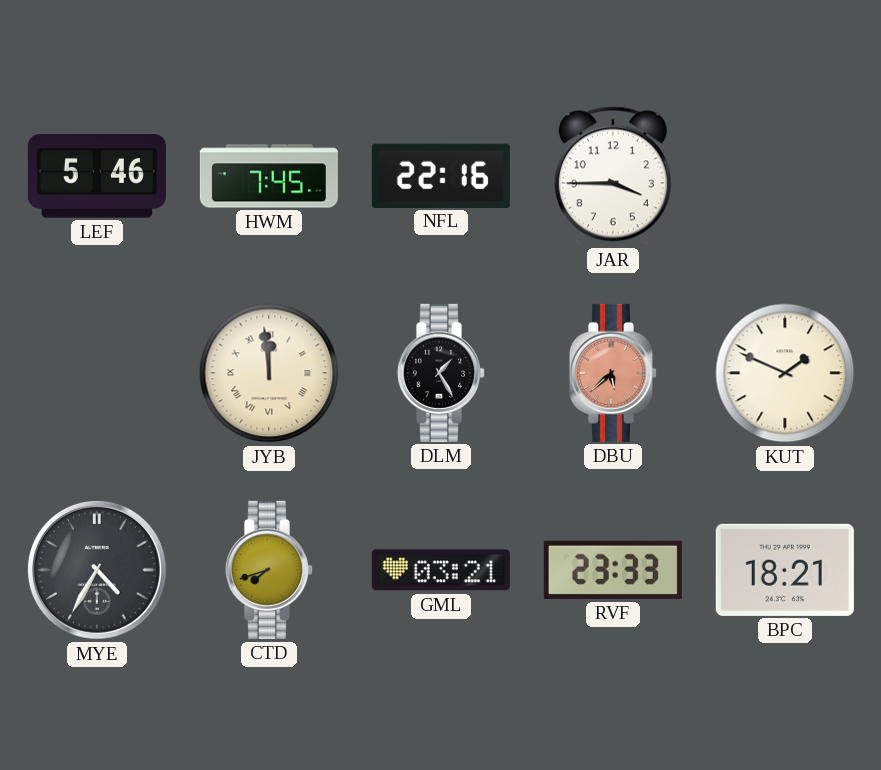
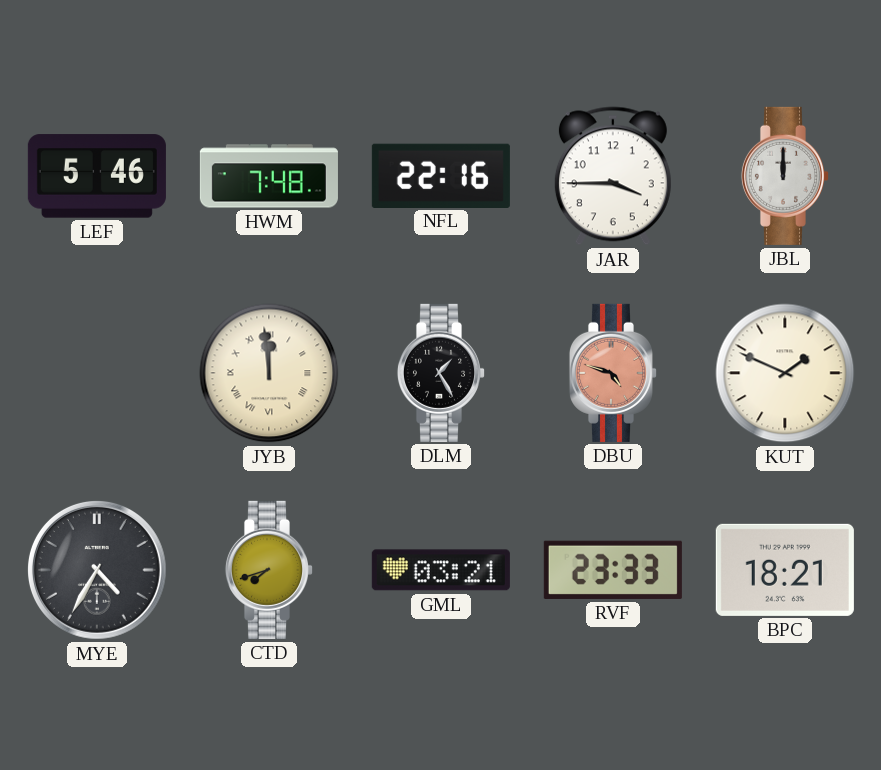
HWM: 7:45 -> 7:48
JBL: none -> 12:00
DBU: 5:38 -> 4:48
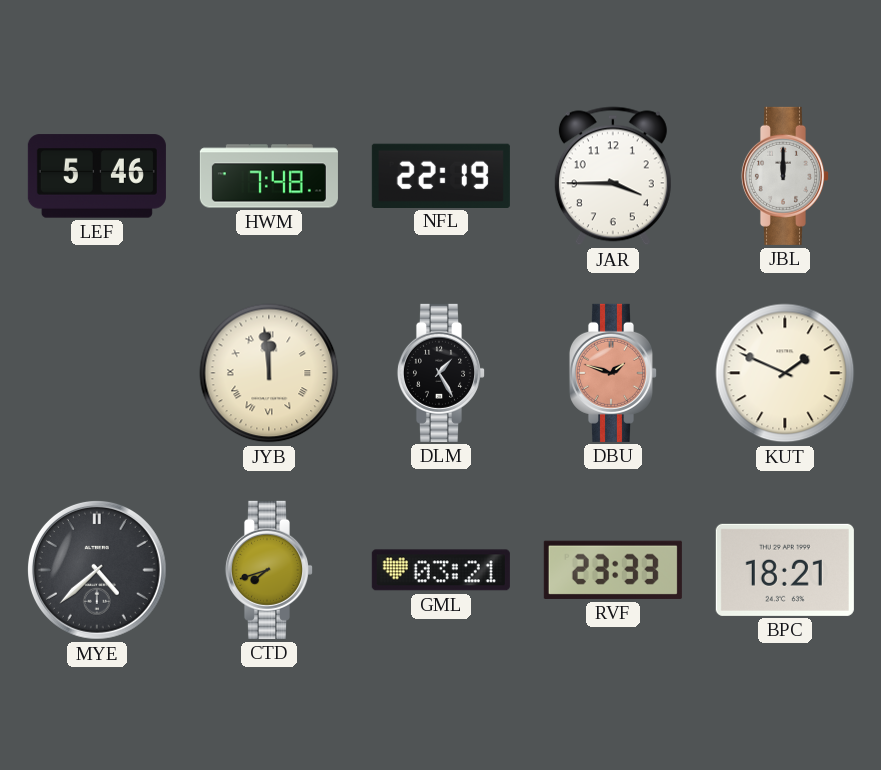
NFL: 22:16 -> 22:19
DBU: 4:48 -> 1:48
MYE: 4:35 -> 4:38
